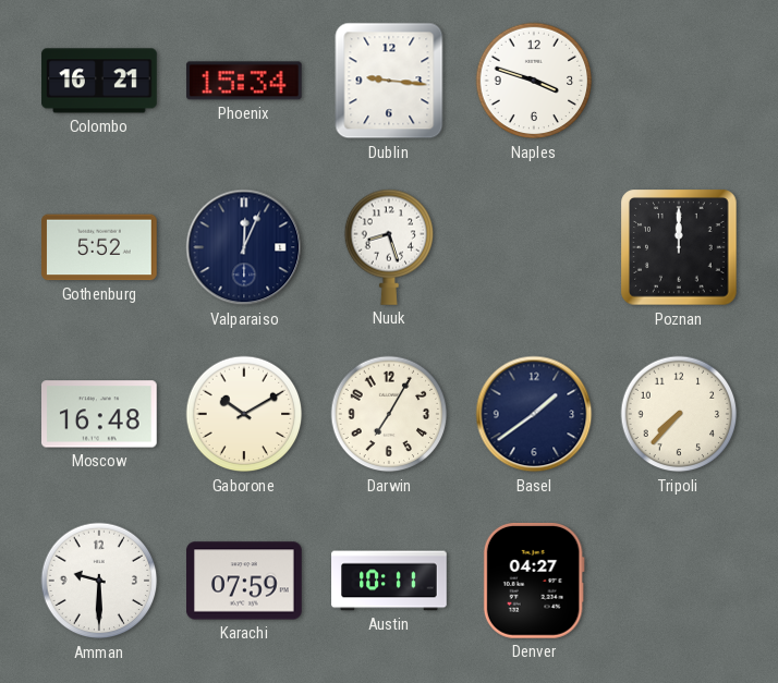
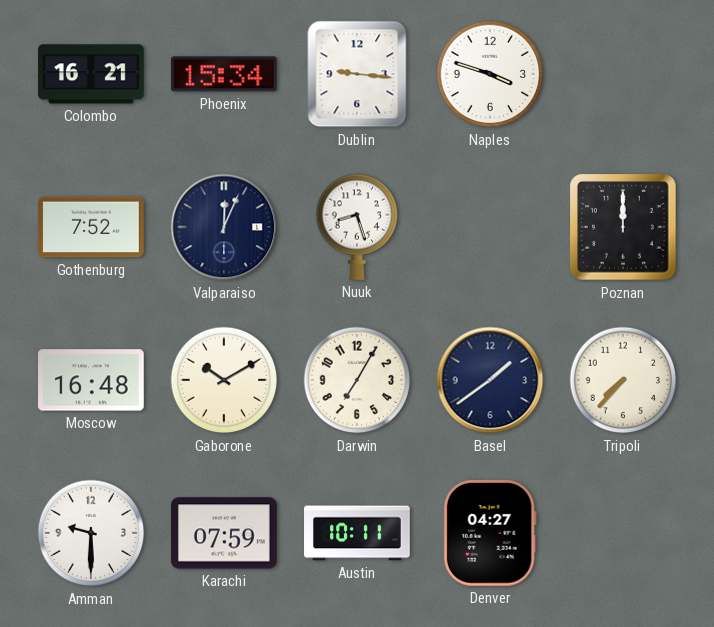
Gothenburg: 5:52 -> 7:52
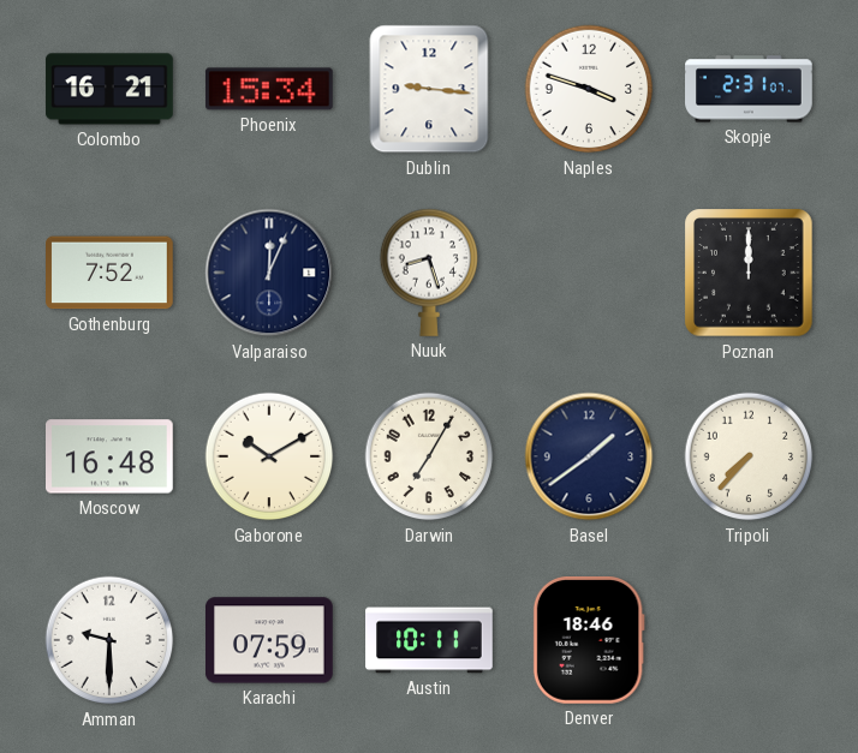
Skopje: none -> 2:31
Denver: 04:27 -> 18:46
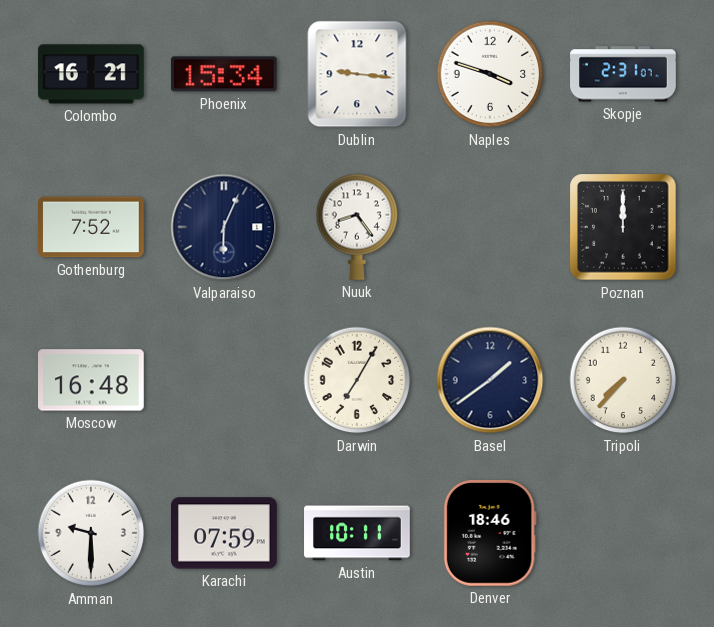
Valparaiso: 12:04 -> 6:04
Nuuk: 8:27 -> 8:24
Gaborone: 10:10 -> none
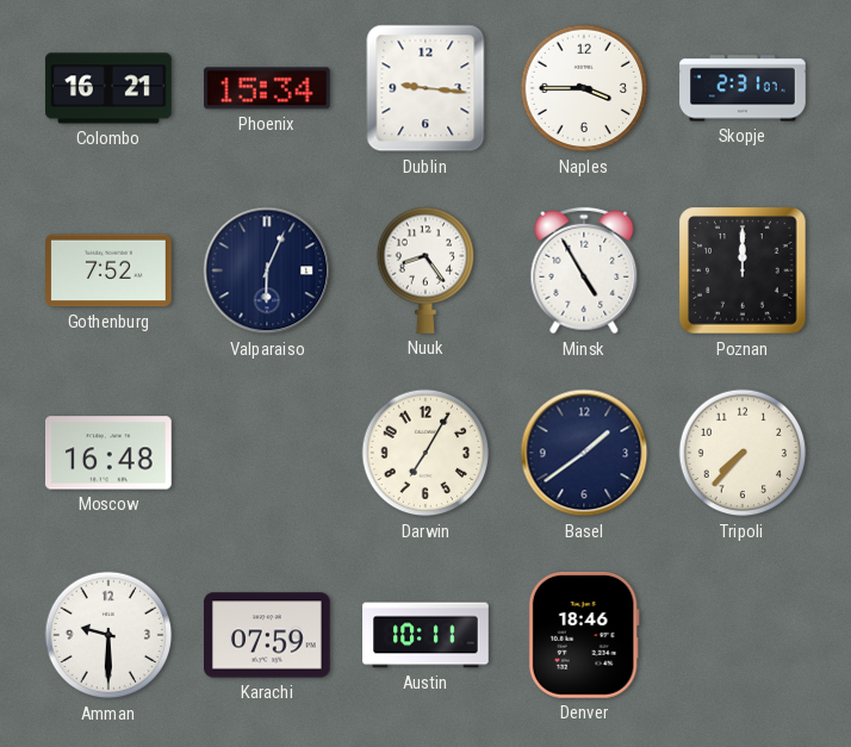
Naples: 3:48 -> 3:45
Minsk: none -> 4:55
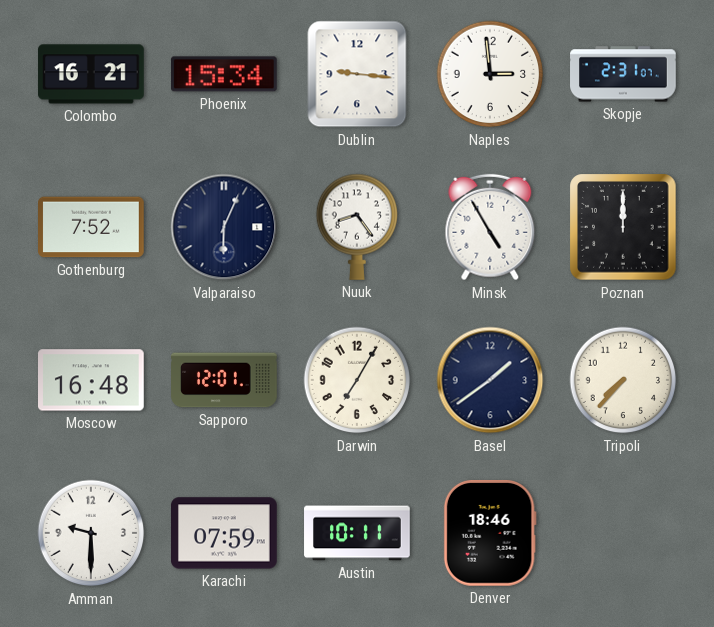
Naples: 3:45 -> 2:59
Sapporo: none -> 12:01
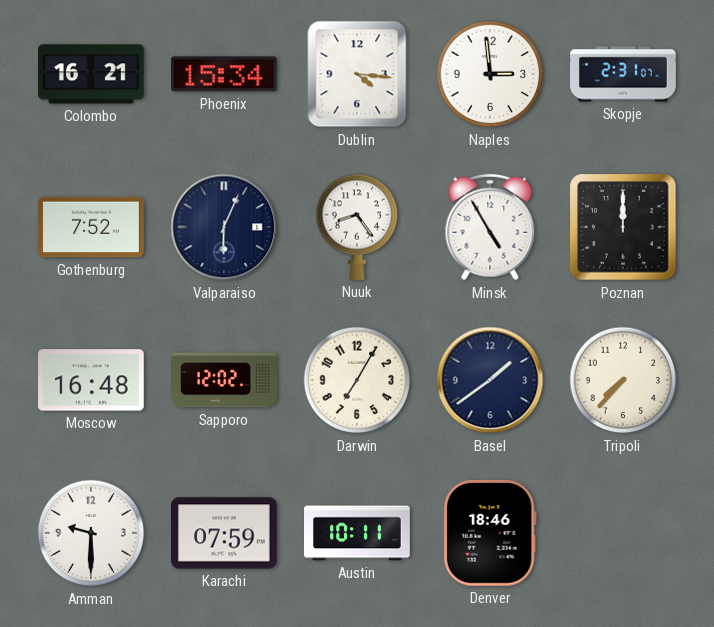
Dublin: 9:16 -> 4:16
Sapporo: 12:01 -> 12:02
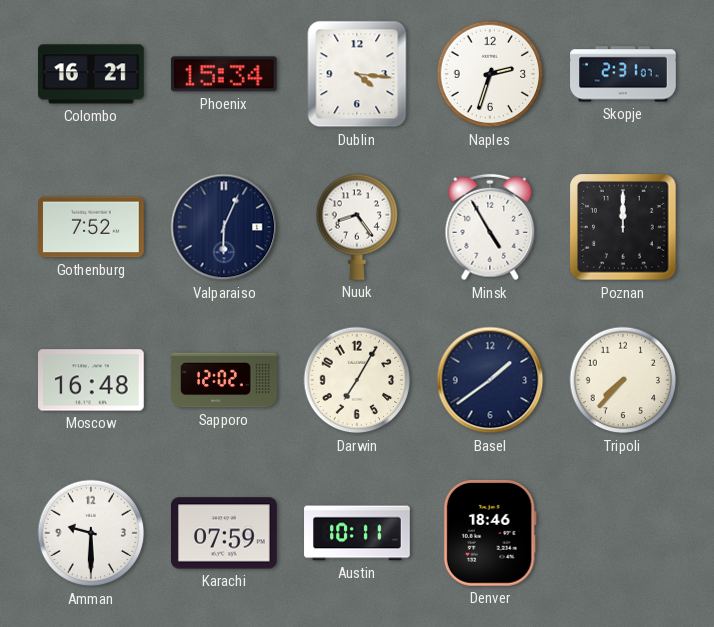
Naples: 2:59 -> 2:33
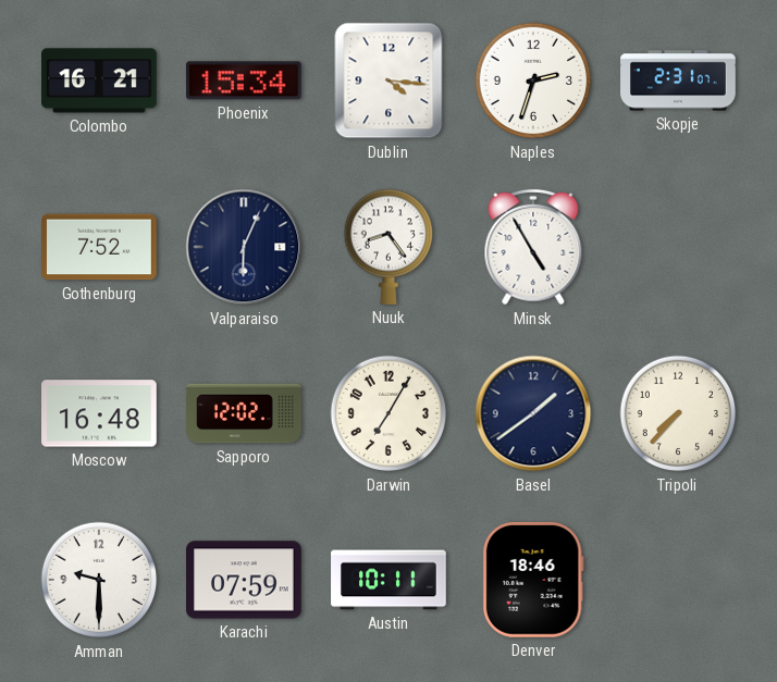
Poznan: 12:00 -> none
